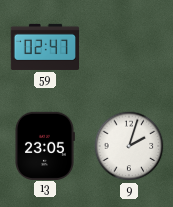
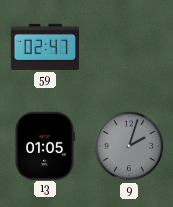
13: 23:05 -> 01:05
9 dial: white -> grey
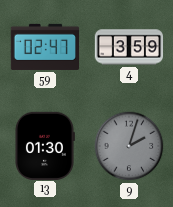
4: none -> 3:59
13: 01:05 -> 01:30
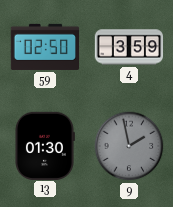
59: 02:47 -> 02:50
9: 2:03 -> 1:58
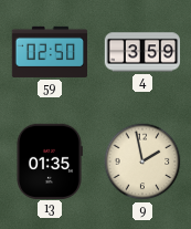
13: 01:30 -> 01:35
9 dial: grey -> cream
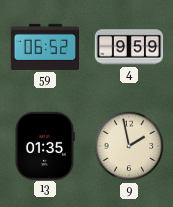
59: 02:50 -> 06:52
4: 3:59 -> 9:59
